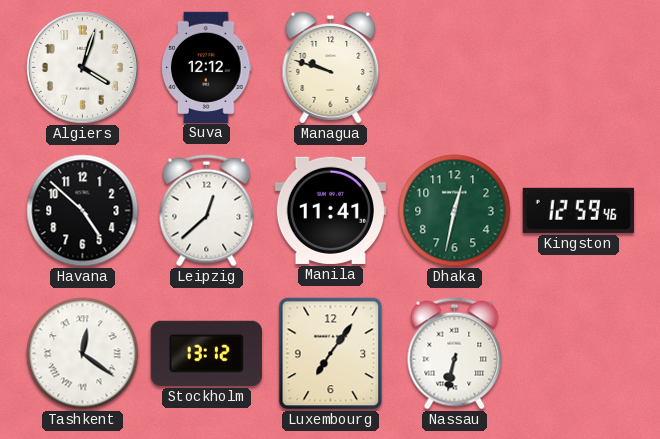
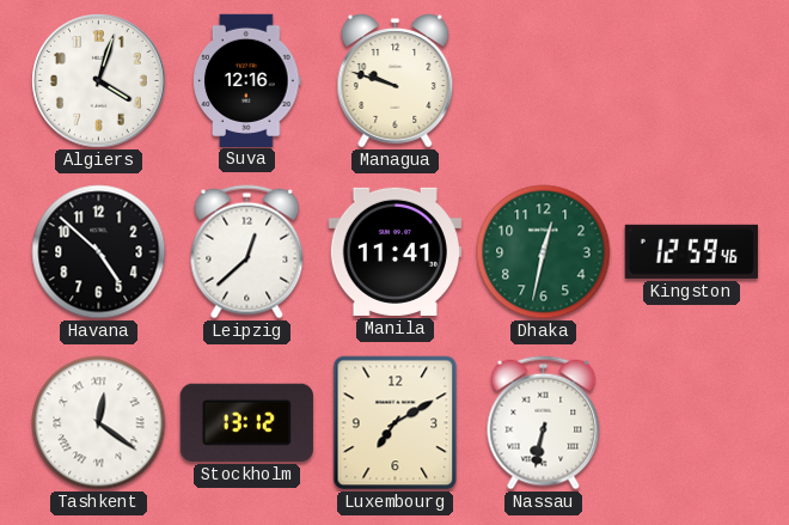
Suva: 12:12 -> 12:16
Luxembourg: 7:06 -> 7:10
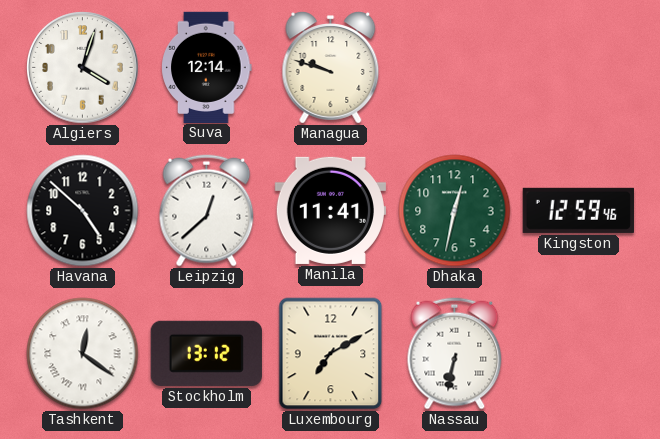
Suva: 12:16 -> 12:14
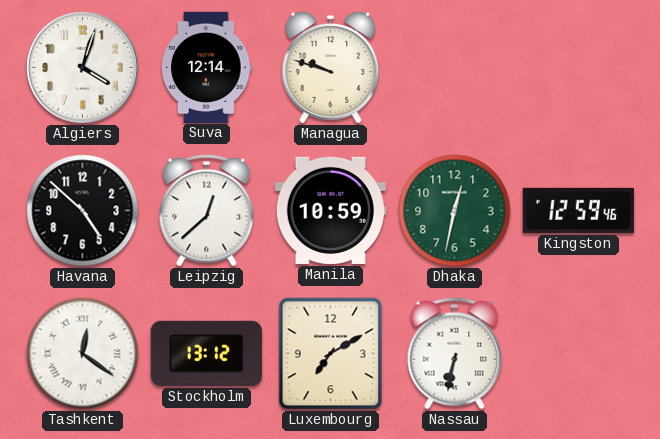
Manila: 11:41 -> 10:59
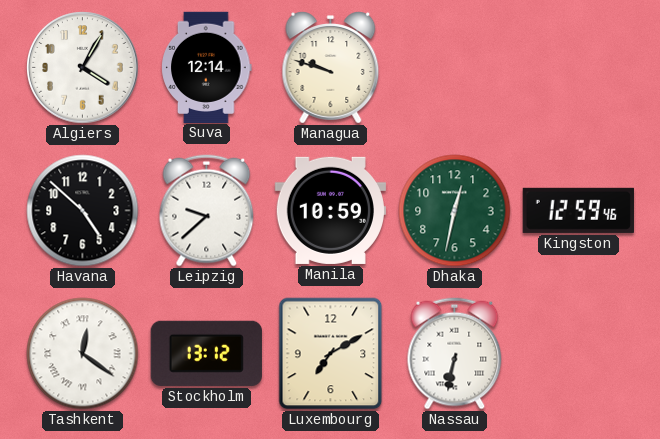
Algiers: 4:03 -> 4:05
Leipzig: 12:38 -> 9:38
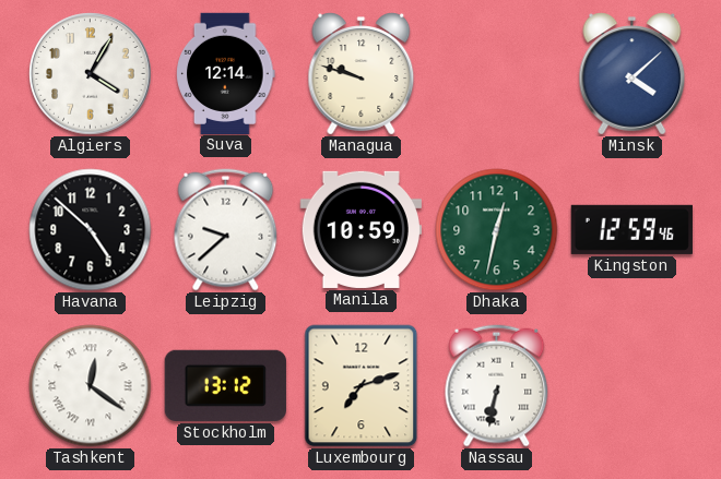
Minsk: none -> 4:08
Luxembourg: 7:10 -> 7:12
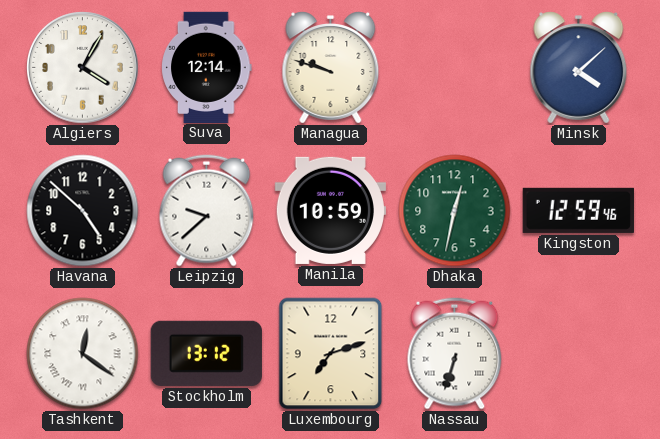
Nassau: 6:32 -> 6:33
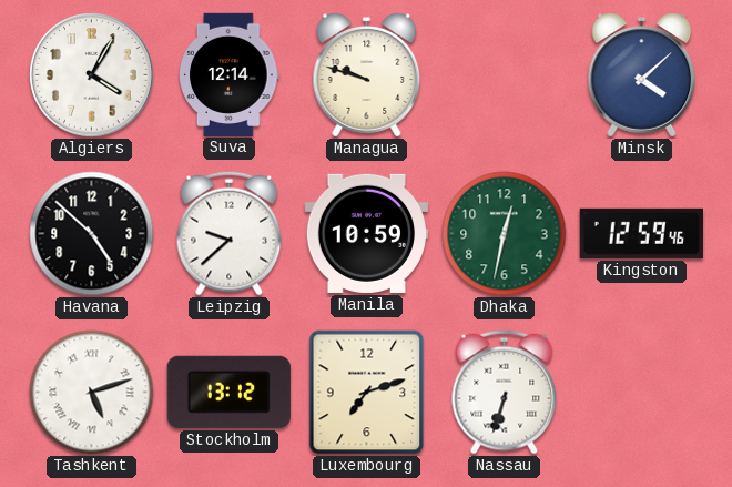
Tashkent: 12:21 -> 5:12
